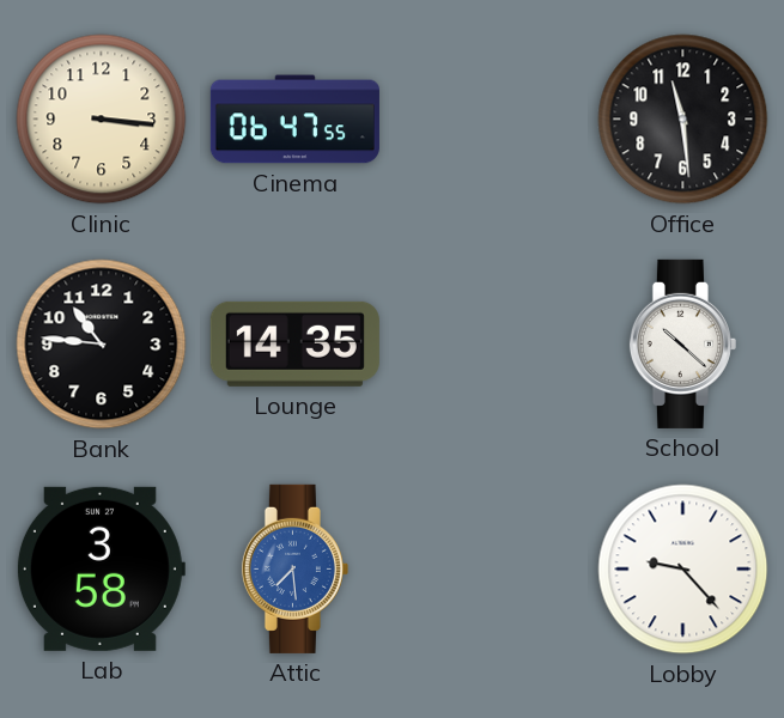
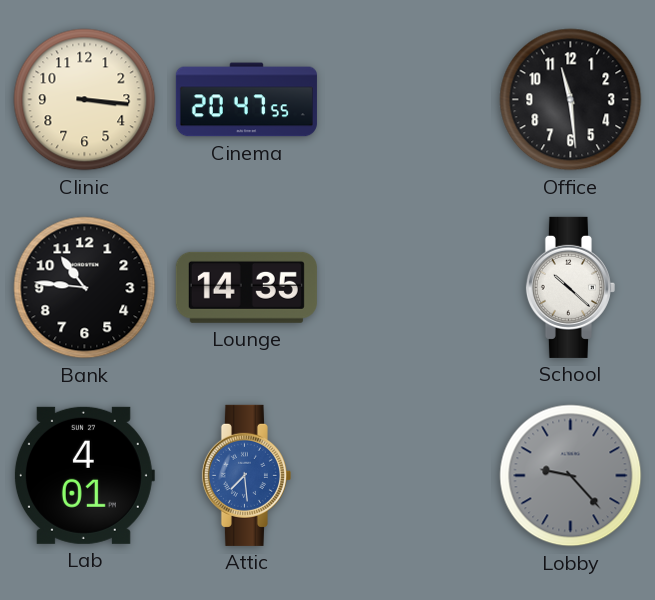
Cinema: 06:47 -> 20:47
Lab: 3:58 -> 4:01
Lobby dial: white -> grey
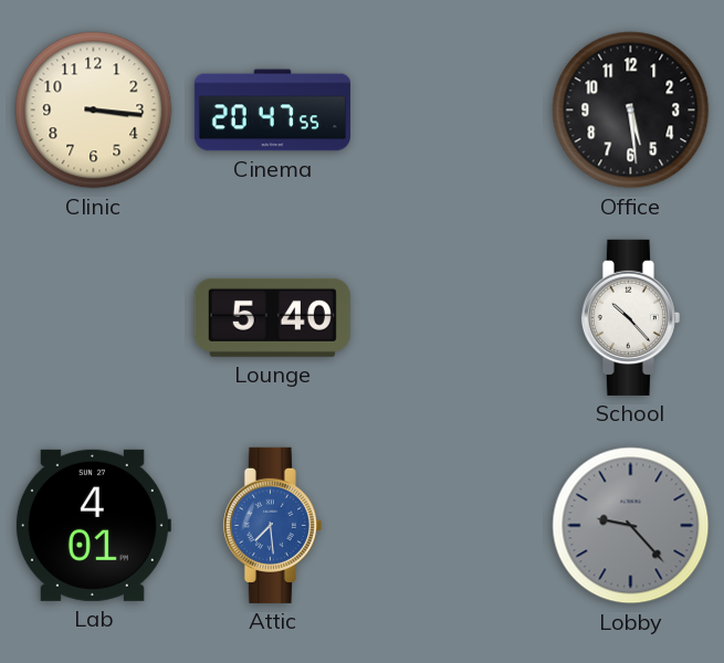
Office: 11:29 -> 5:29
Bank: 10:46 -> none
Lounge: 14:35 -> 5:40
School: 10:22 -> 10:23
